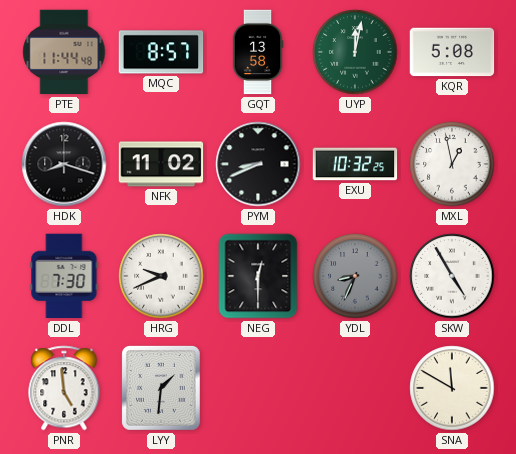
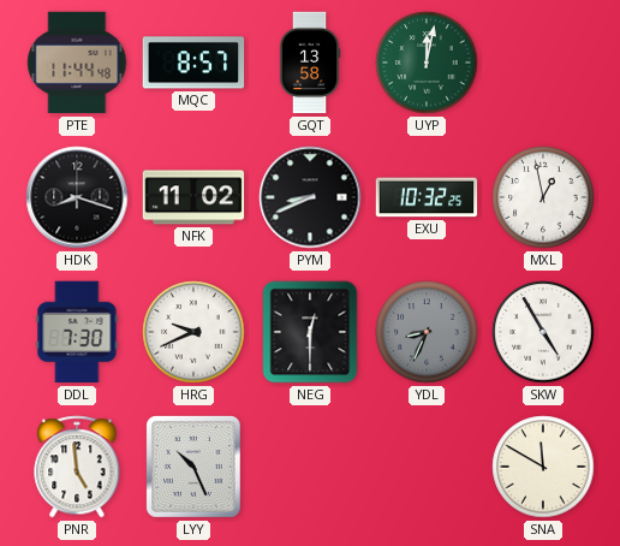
KQR: 5:08 -> none
LYY: 1:31 -> 10:26
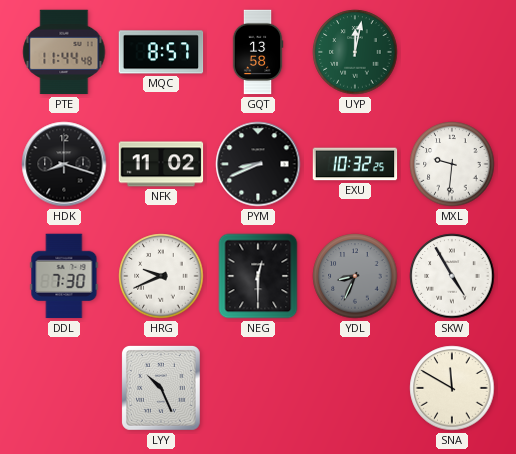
MXL: 12:58 -> 9:31
PNR: 4:59 -> none
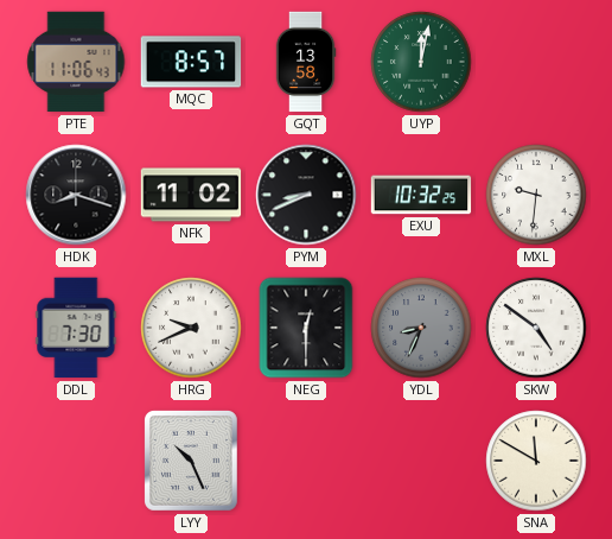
PTE: 11:44 -> 11:06
SKW: 4:55 -> 4:51
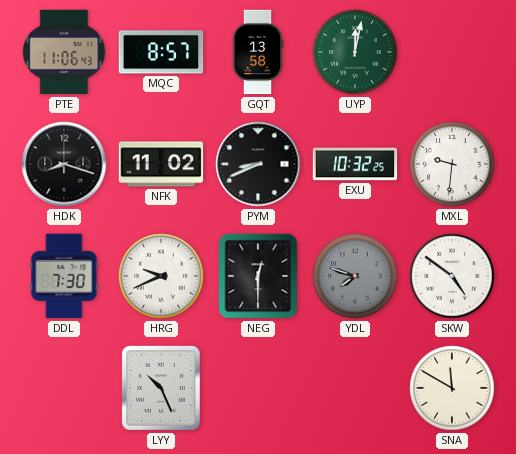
YDL: 8:34 -> 7:48
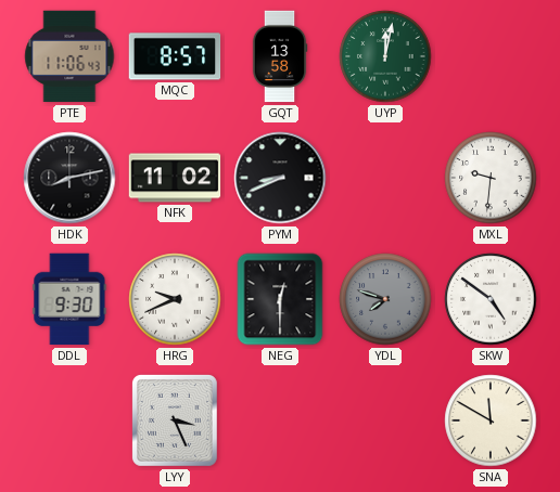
HDK: 8:18 -> 8:13
EXU: 10:32 -> none
DDL: 7:30 -> 9:30
LYY: 10:26 -> 3:26
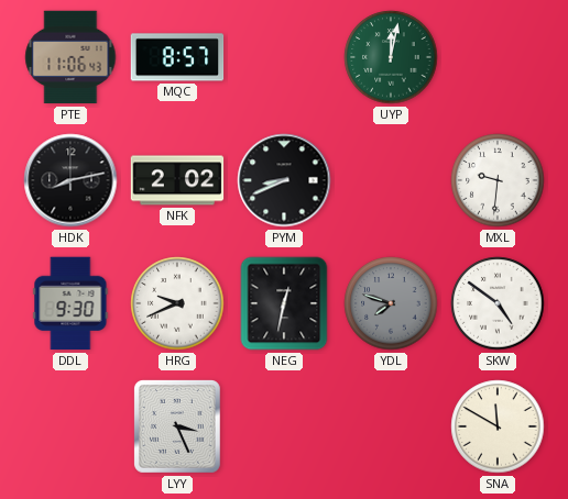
GQT: 13:58 -> none
NFK: 11:02 -> 2:02
NEG: 12:30 -> 12:32
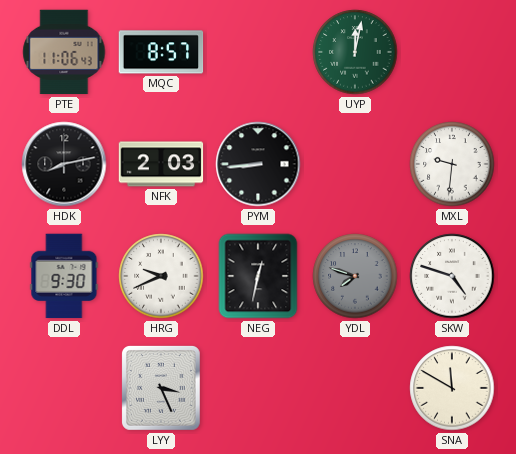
NFK: 2:02 -> 2:03
PYM: 8:41 -> 8:44
SKW: 4:51 -> 4:48
